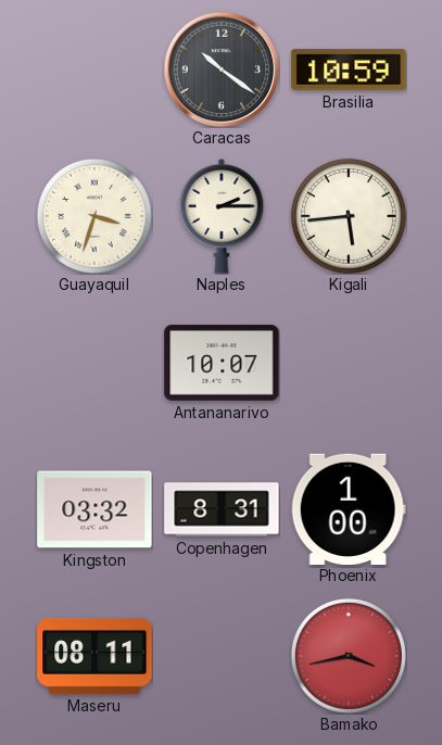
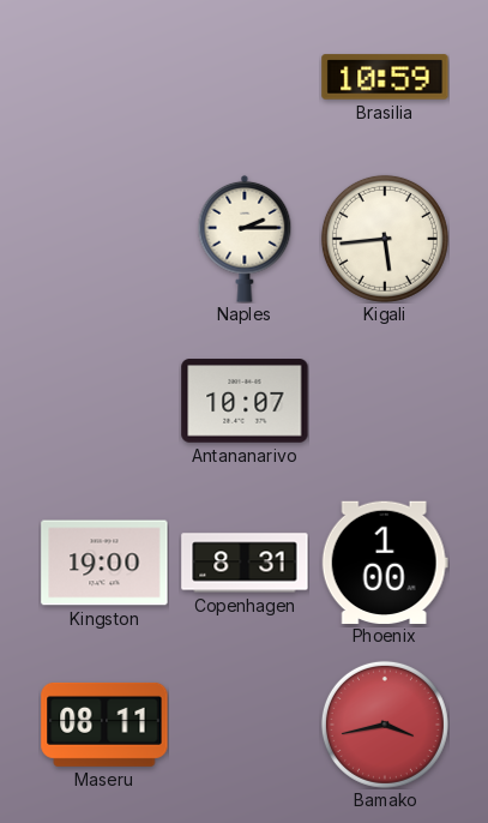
Caracas: 10:21 -> none
Guayaquil: 3:33 -> none
Kingston: 03:32 -> 19:00
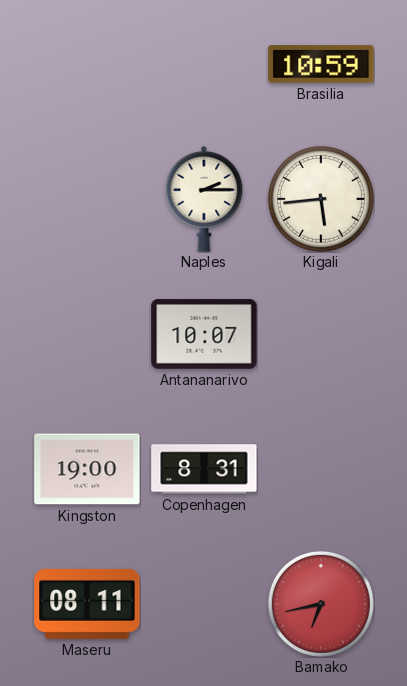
Phoenix: 1:00 -> none
Bamako: 3:43 -> 6:43
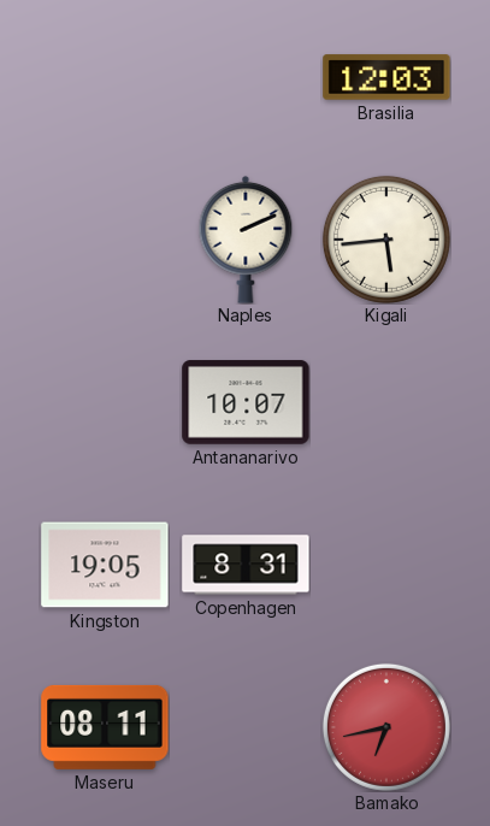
Brasilia: 10:59 -> 12:03
Naples: 2:15 -> 2:11
Kingston: 19:00 -> 19:05
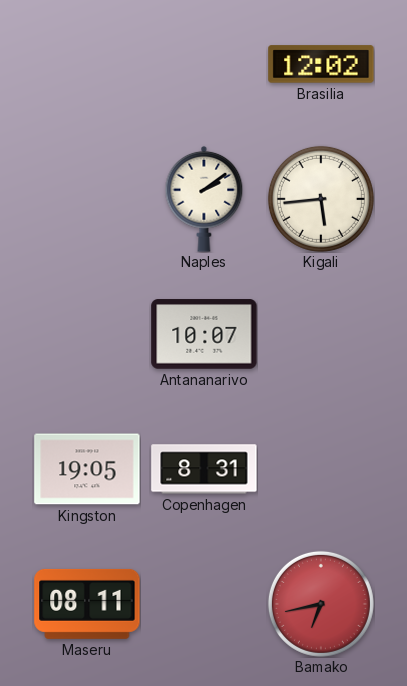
Brasilia: 12:03 -> 12:02
Naples: 2:11 -> 2:09
